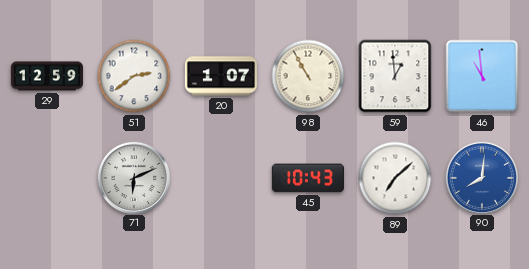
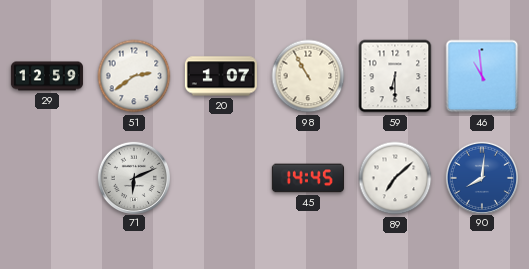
59: 12:59 -> 6:30
45: 10:43 -> 14:45
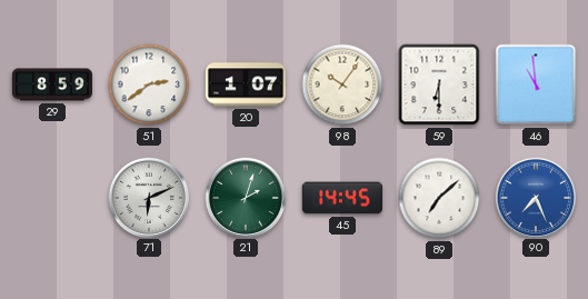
29: 12:59 -> 8:59
98: 10:55 -> 10:06
21: none -> 2:03
90: 8:01 -> 7:26
